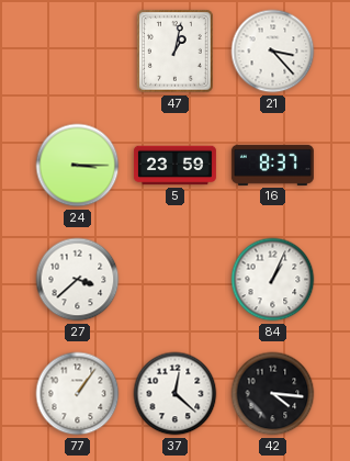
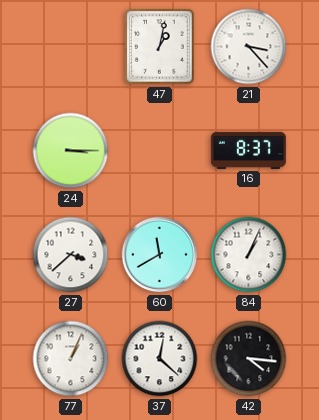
5: 23:59 -> none
60: none -> 11:40
77: 1:06 -> 1:04
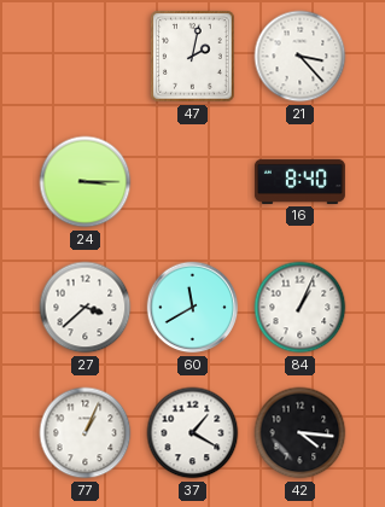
47: 1:02 -> 2:02
16: 8:37 -> 8:40
37: 12:22 -> 1:20
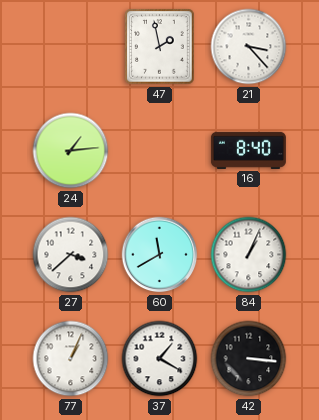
47: 2:02 -> 1:58
24: 3:15 -> 1:14
42: 4:16 -> 3:16
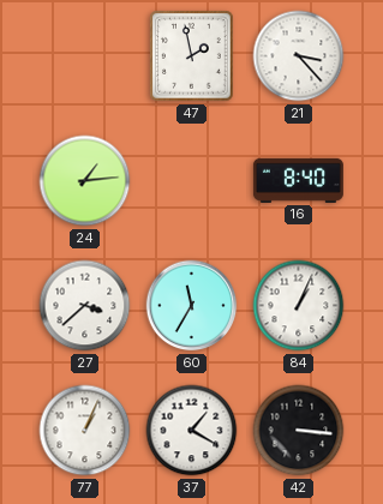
60: 11:40 -> 11:35
